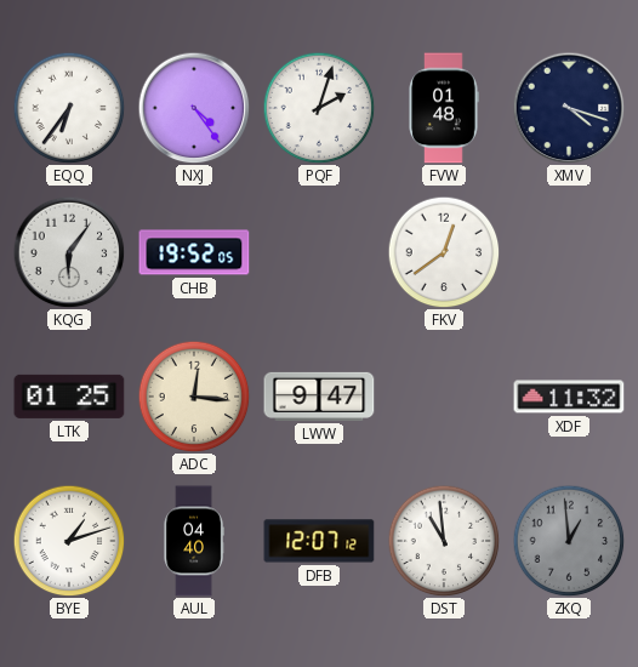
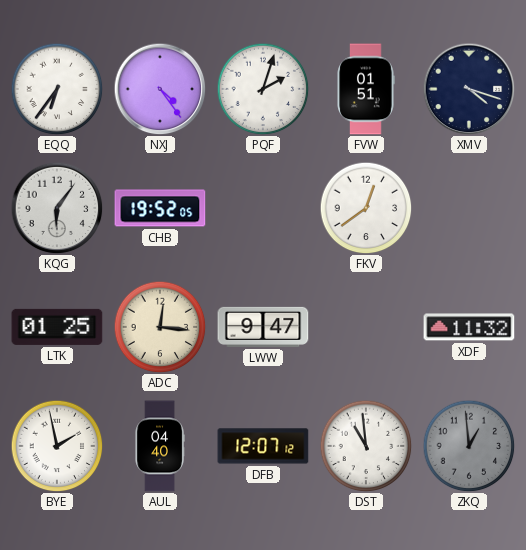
FVW: 01:48 -> 01:51
BYE: 1:12 -> 1:58
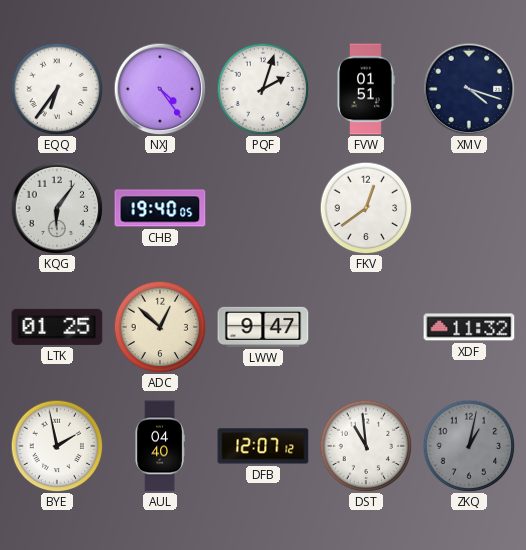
CHB: 19:52 -> 19:40
ADC: 12:16 -> 12:52
ZKQ: 12:59 -> 1:02
